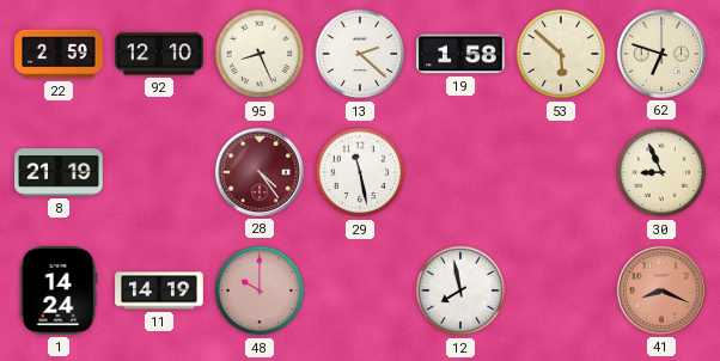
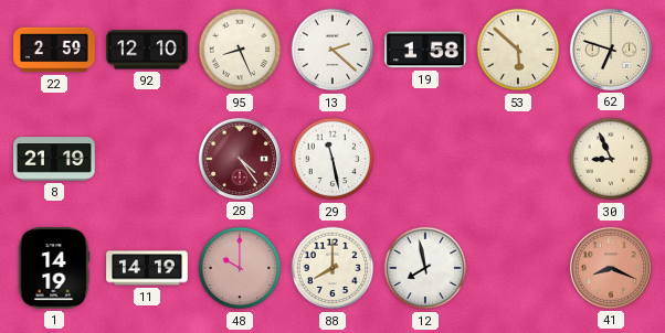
1: 14:24 -> 14:19
88: none -> 8:00
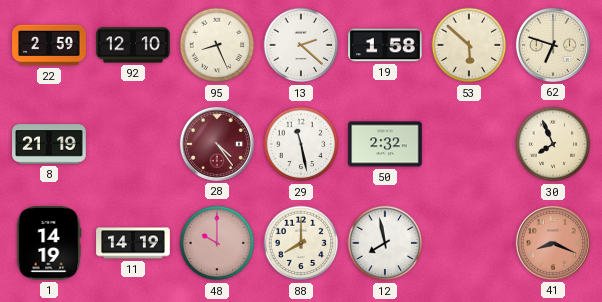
50: none -> 2:32
30: 8:56 -> 7:56
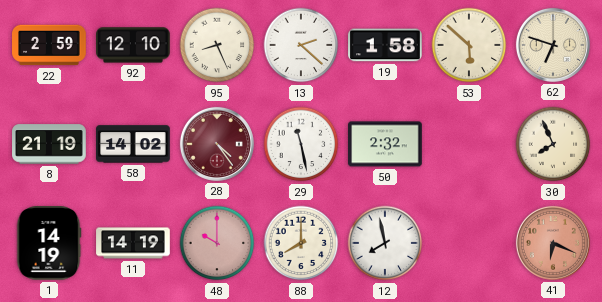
58: none -> 14:02
41: 8:19 -> 6:19
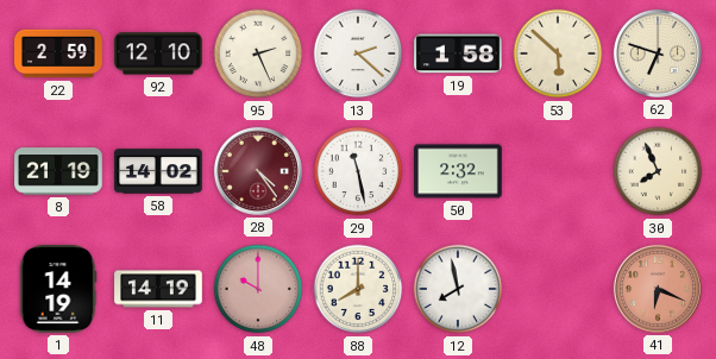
95: 8:26 -> 2:26
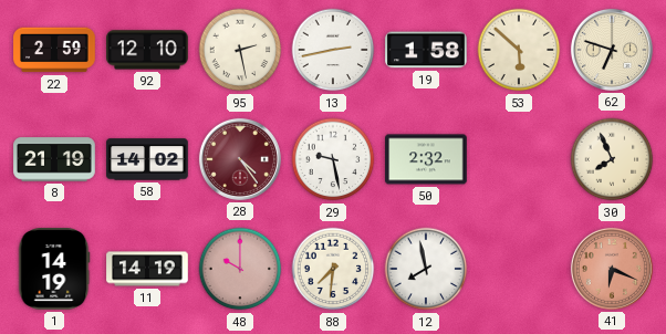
95: 2:26 -> 2:28
13: 2:22 -> 2:43
29: 11:28 -> 9:28
88: 8:00 -> 7:31
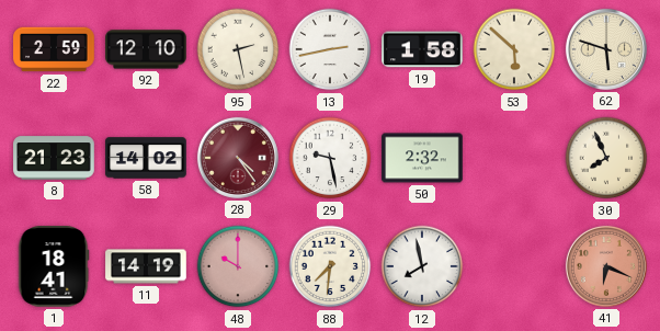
62: 6:48 -> 5:48
8: 21:19 -> 21:23
1: 14:19 -> 18:41
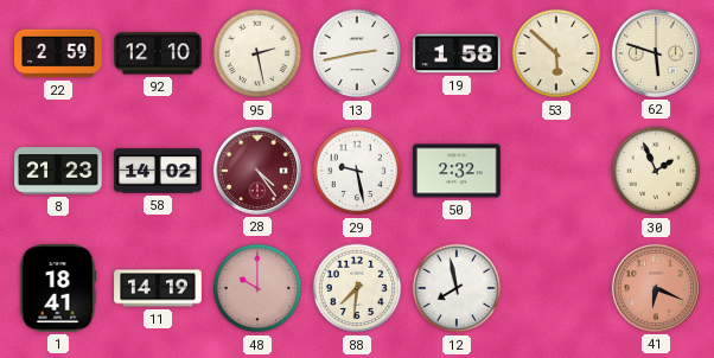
30: 7:56 -> 1:56
